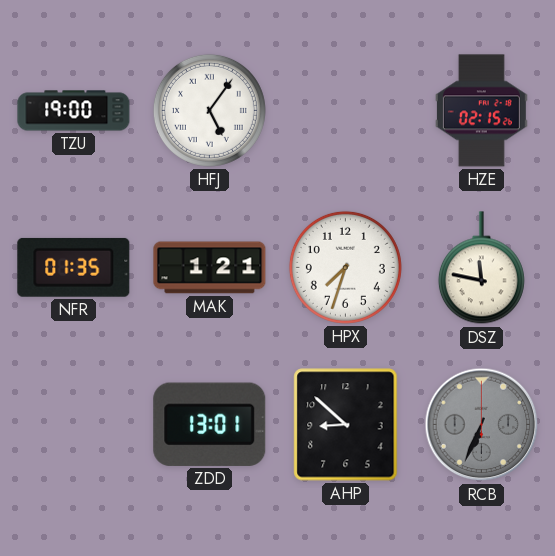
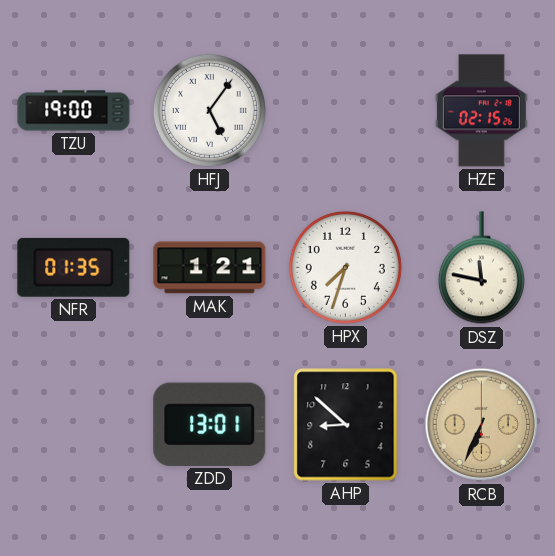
RCB dial: grey -> champagne
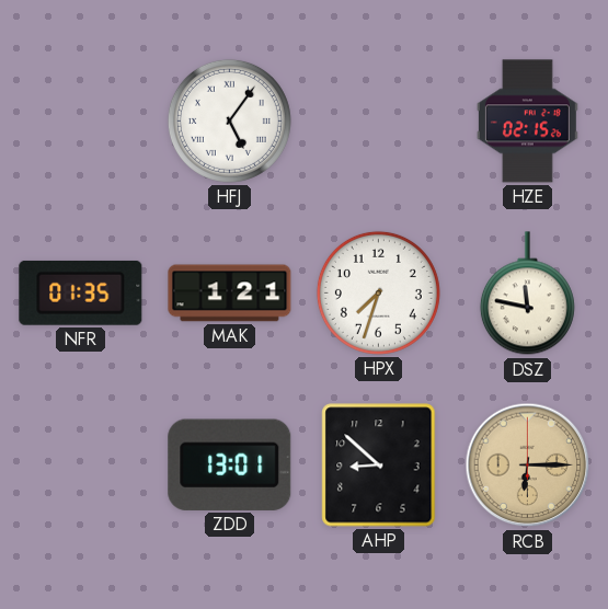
TZU: 19:00 -> none
RCB: 6:34 -> 6:15
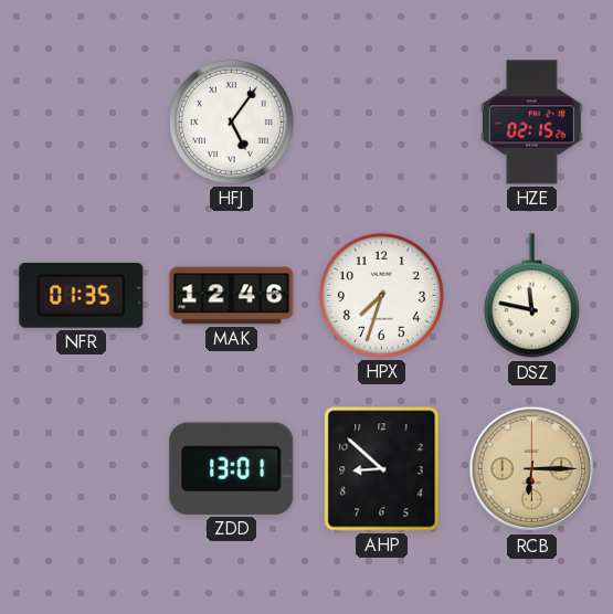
MAK: 1:21 -> 12:46
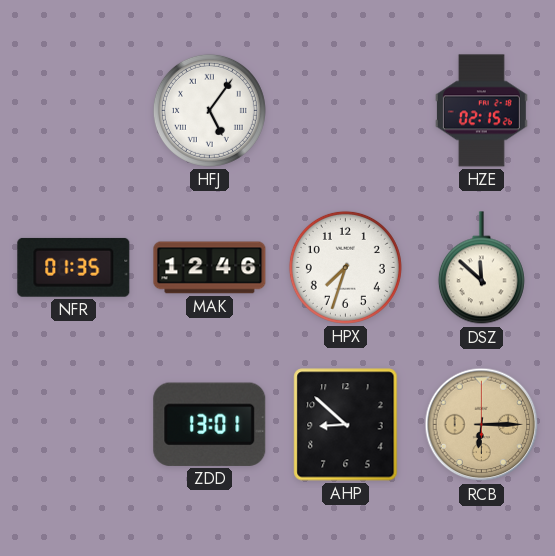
DSZ: 11:47 -> 11:52
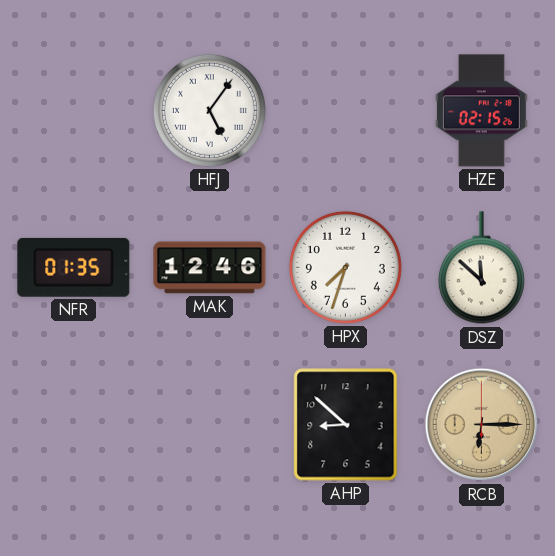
ZDD: 13:01 -> none
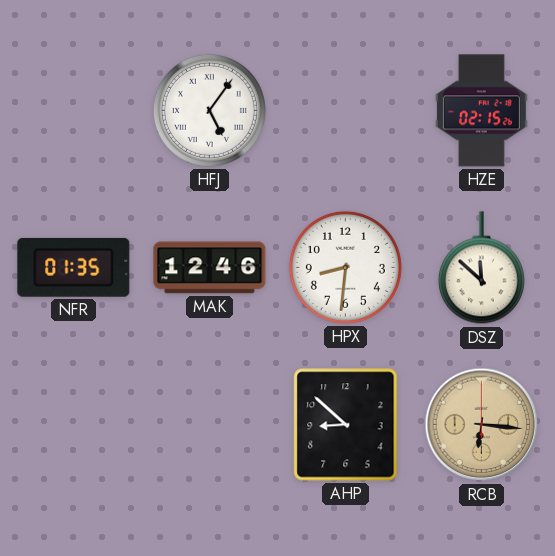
HPX: 7:33 -> 8:31
RCB: 6:15 -> 6:16
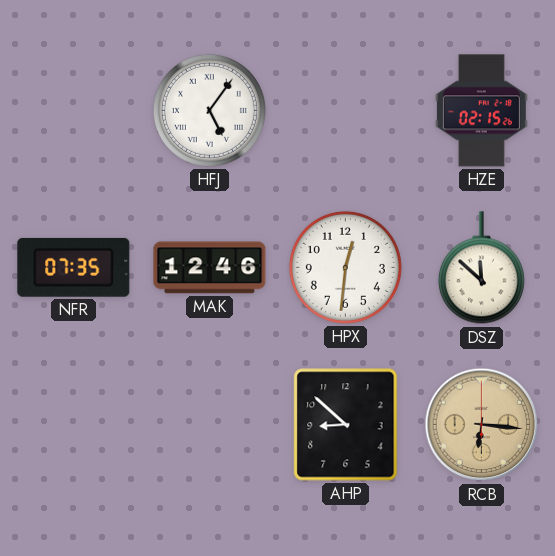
NFR: 01:35 -> 07:35
HPX: 8:31 -> 12:31
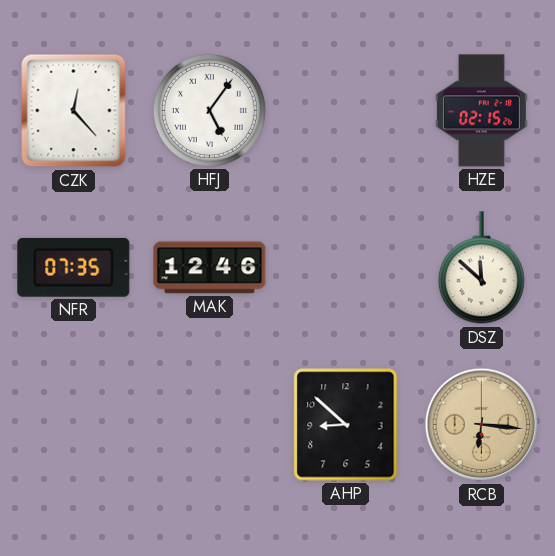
CZK: none -> 12:23
HPX: 12:31 -> none
